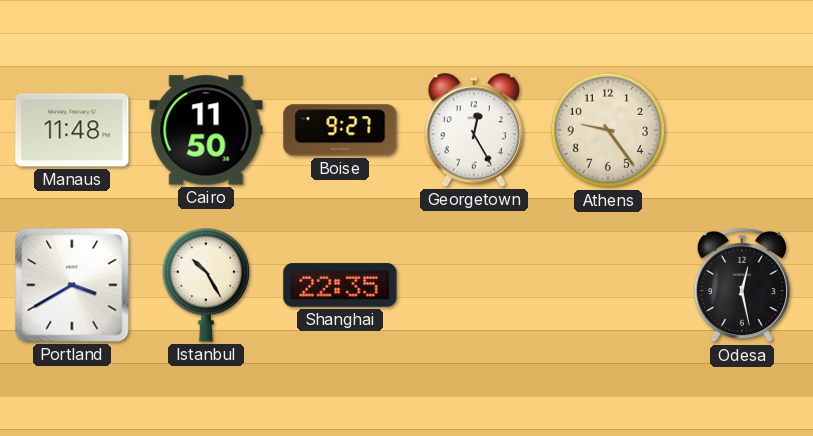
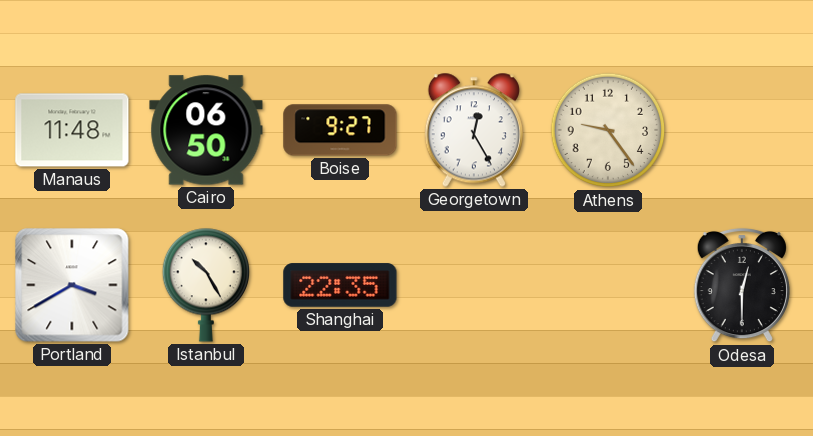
Cairo: 11:50 -> 06:50
Odesa: 12:28 -> 12:30
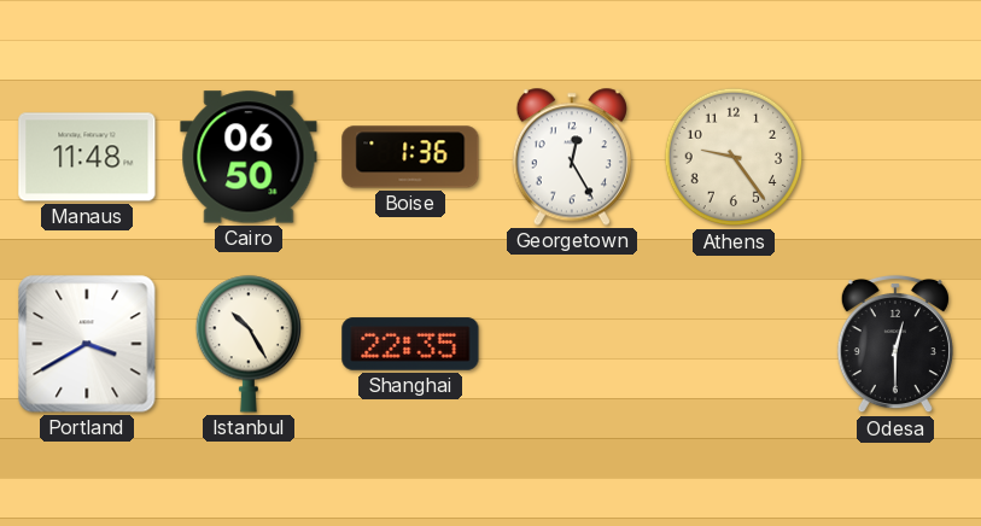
Boise: 9:27 -> 1:36
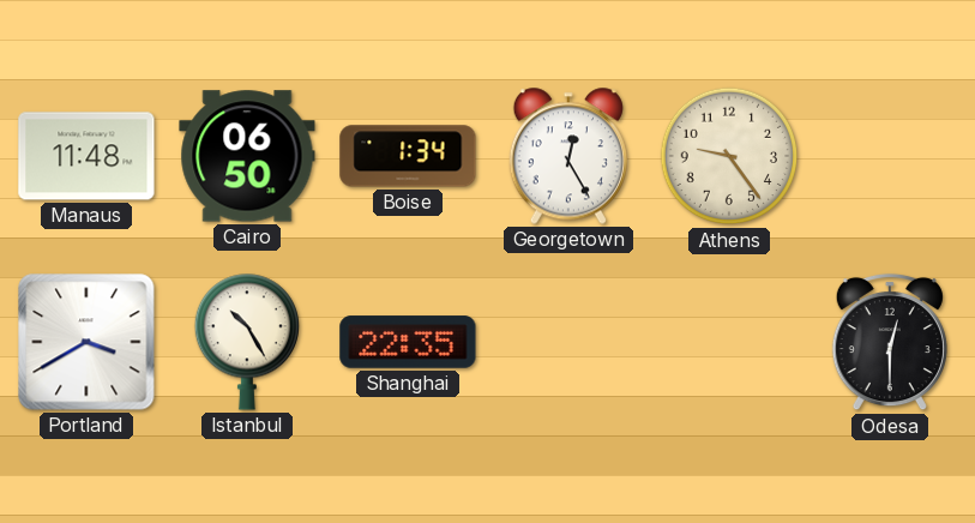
Boise: 1:36 -> 1:34
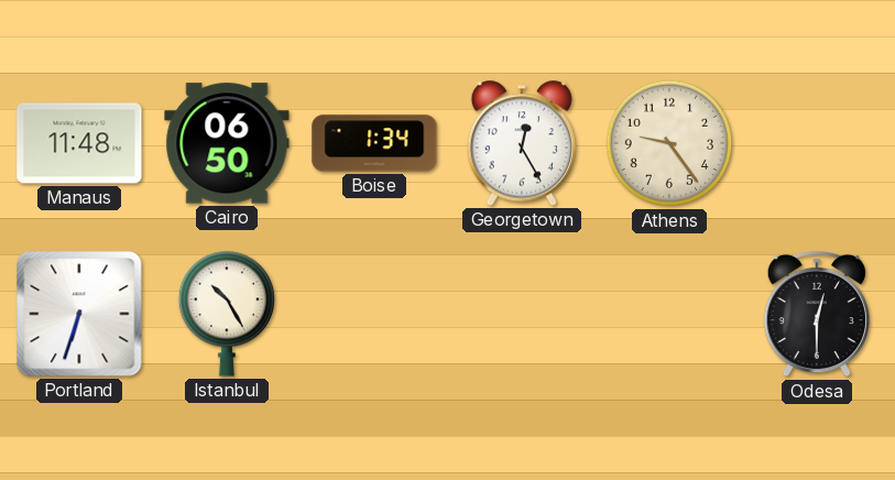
Portland: 3:40 -> 6:33
Shanghai: 22:35 -> none
